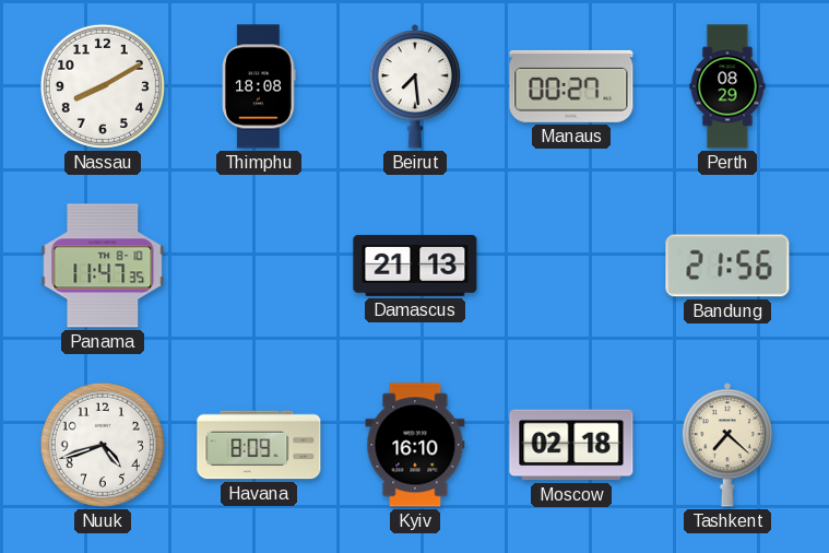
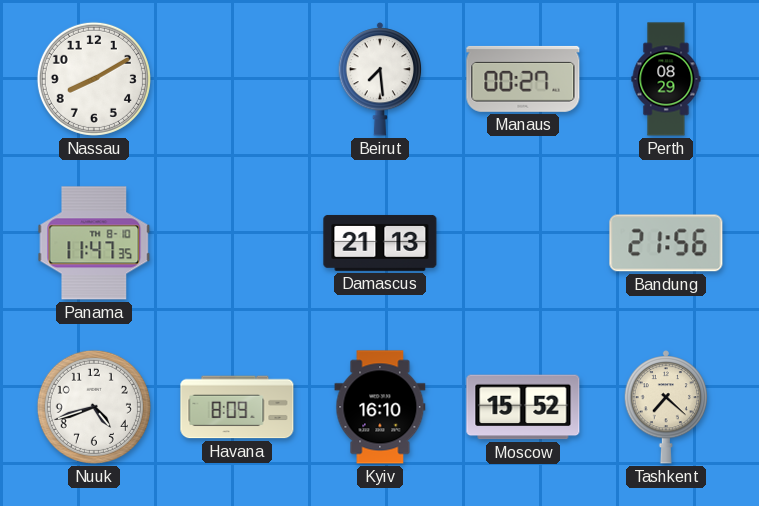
Thimphu: 18:08 -> none
Moscow: 02:18 -> 15:52
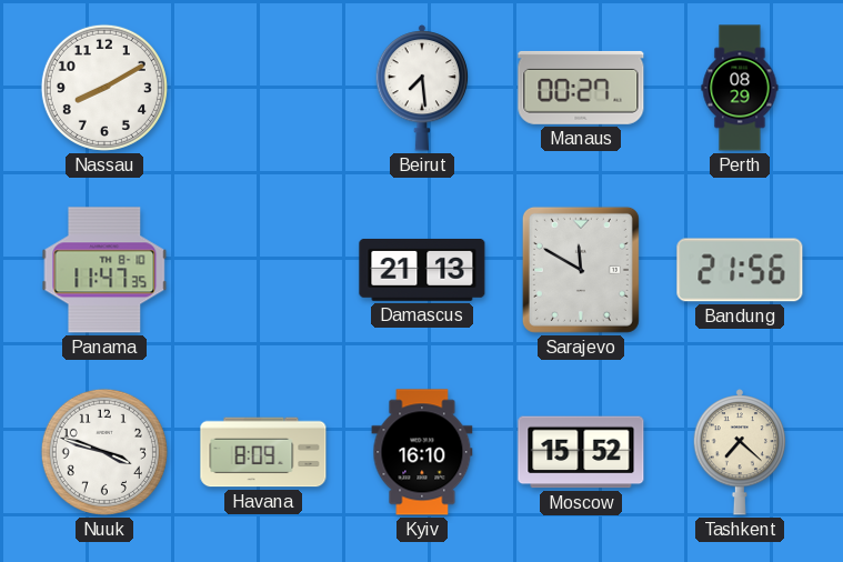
Sarajevo: none -> 11:50
Nuuk: 4:42 -> 3:48
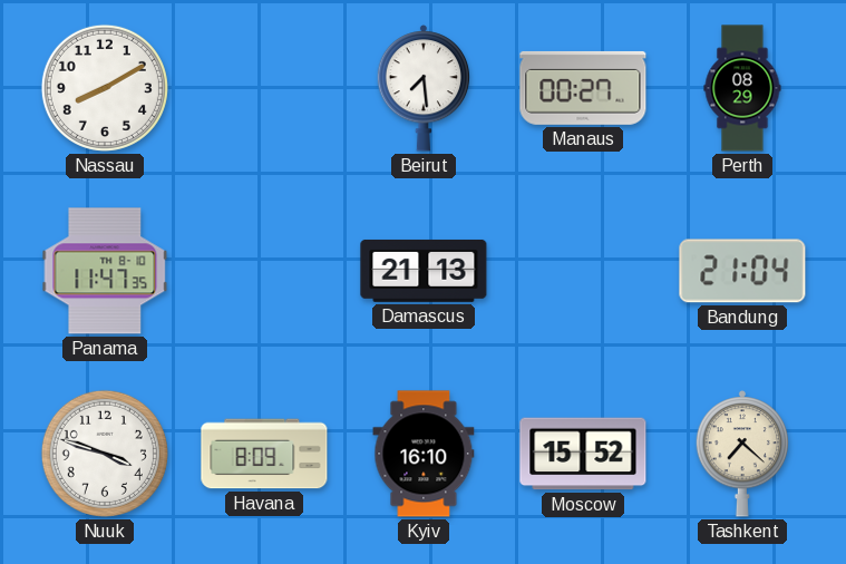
Sarajevo: 11:50 -> none
Bandung: 21:56 -> 21:04
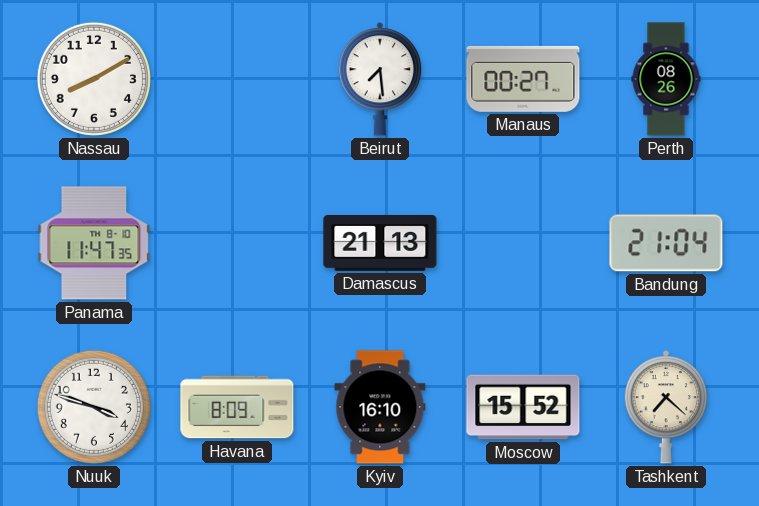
Perth: 08:29 -> 08:26
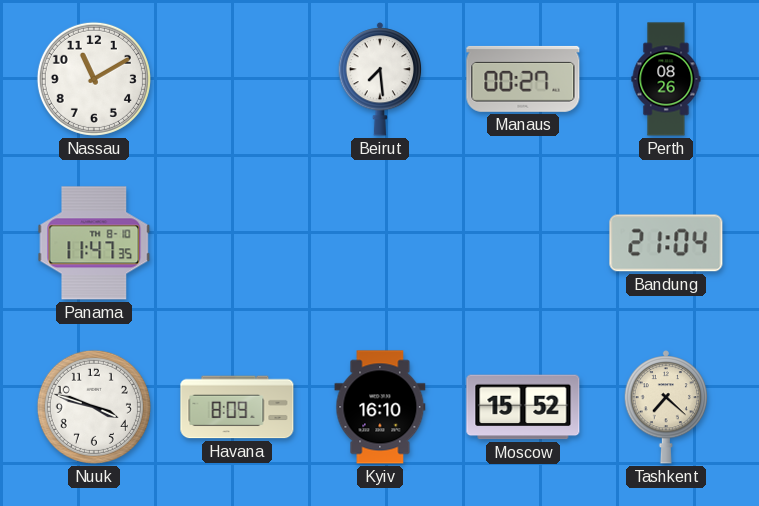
Nassau: 8:10 -> 11:10
Damascus: 21:13 -> none
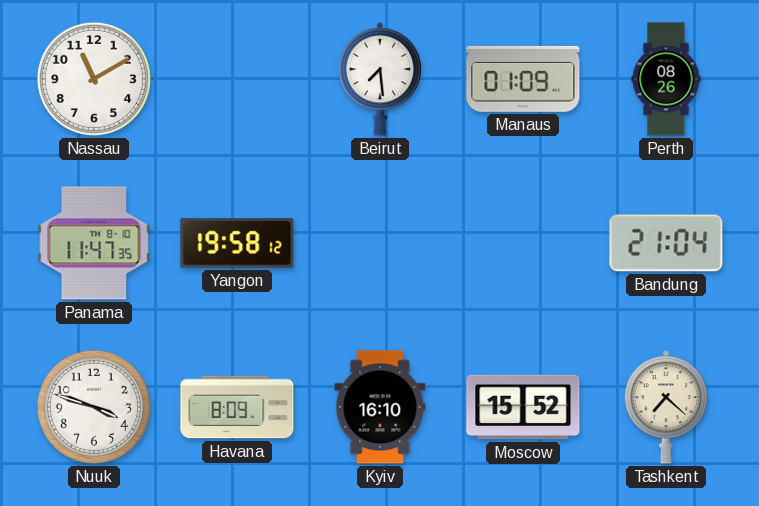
Manaus: 00:27 -> 01:09
Yangon: none -> 19:58
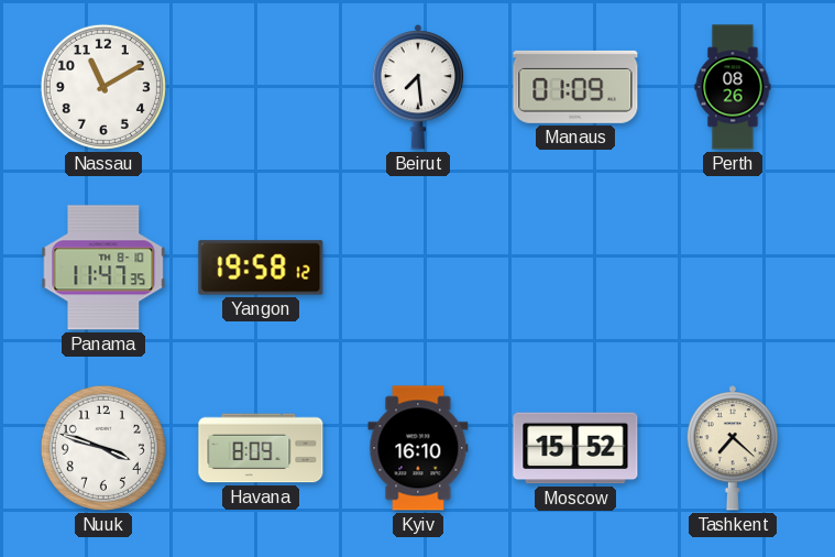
Bandung: 21:04 -> none
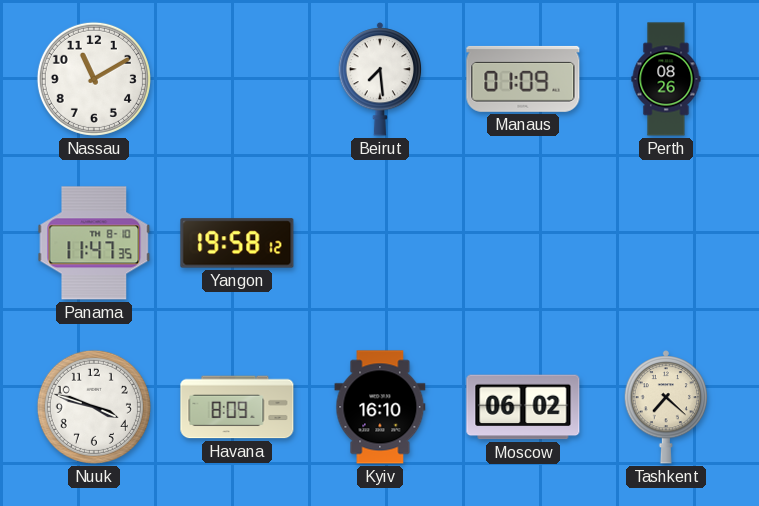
Moscow: 15:52 -> 06:02
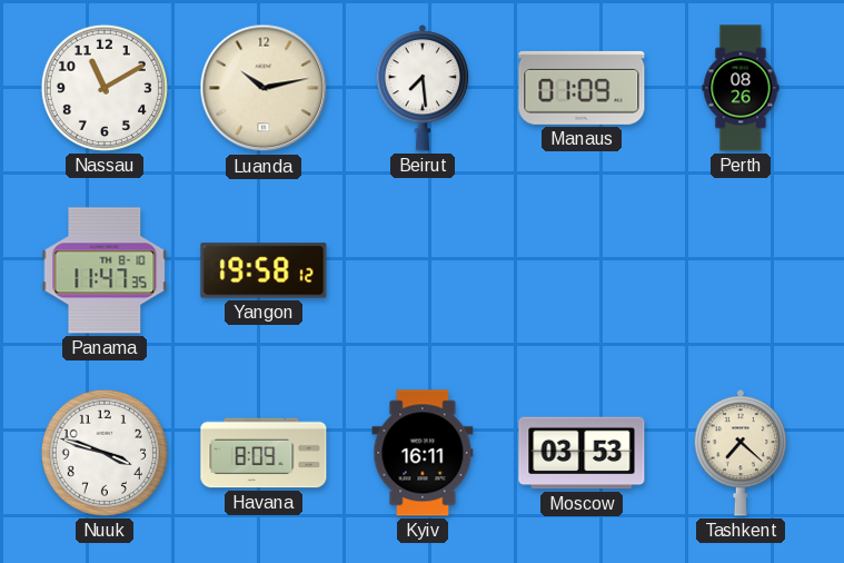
Luanda: none -> 10:13
Kyiv: 16:10 -> 16:11
Moscow: 06:02 -> 03:53
